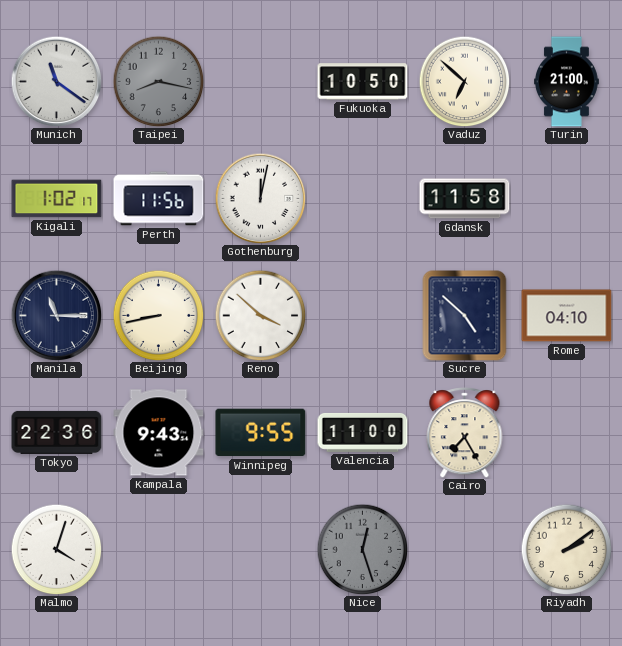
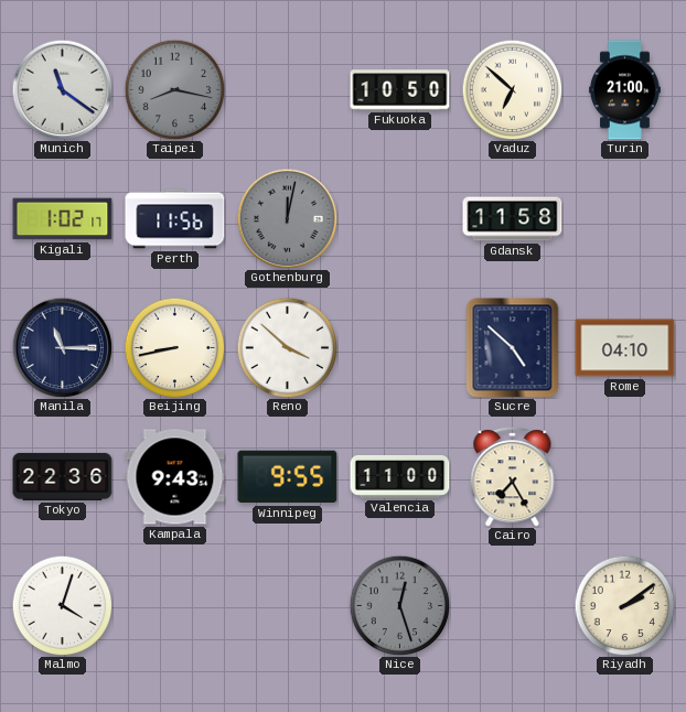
Gothenburg dial: white -> grey
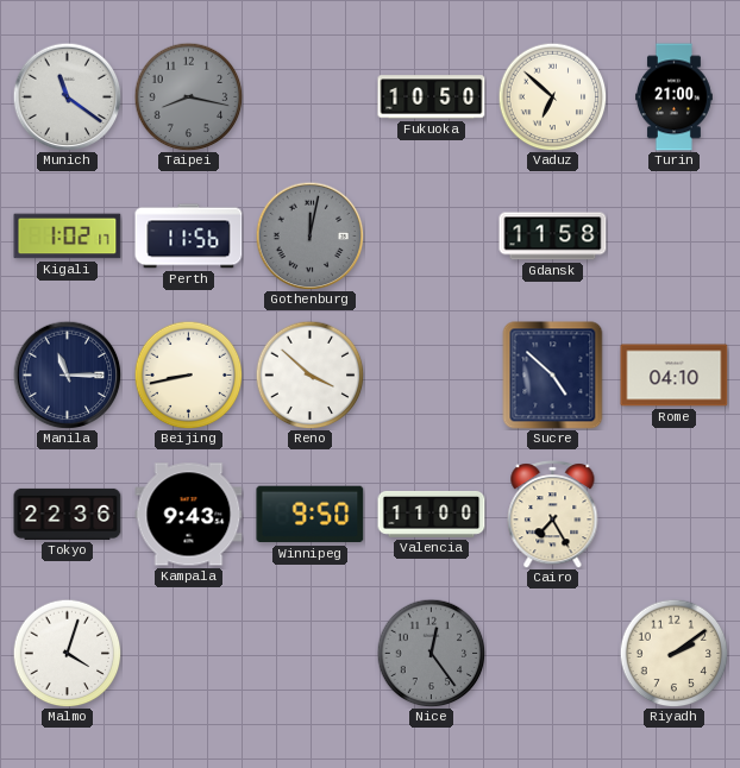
Winnipeg: 9:55 -> 9:50
Nice: 12:27 -> 12:24
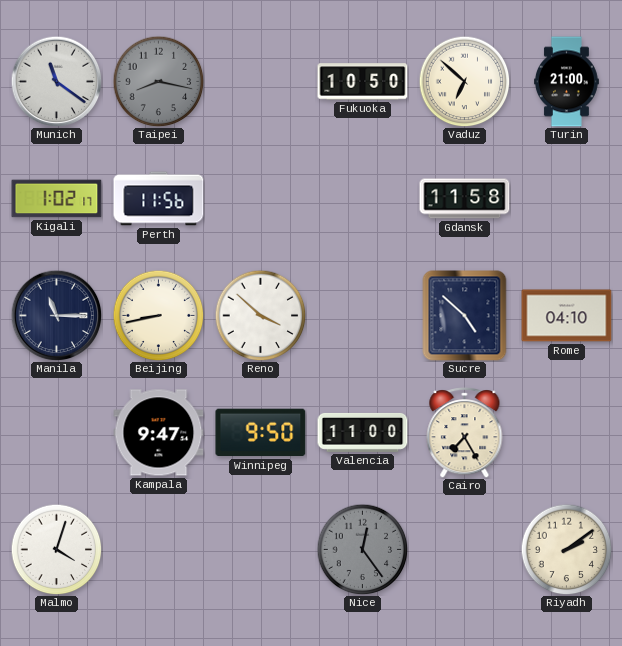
Gothenburg: 12:02 -> none
Tokyo: 22:36 -> none
Kampala: 9:43 -> 9:47
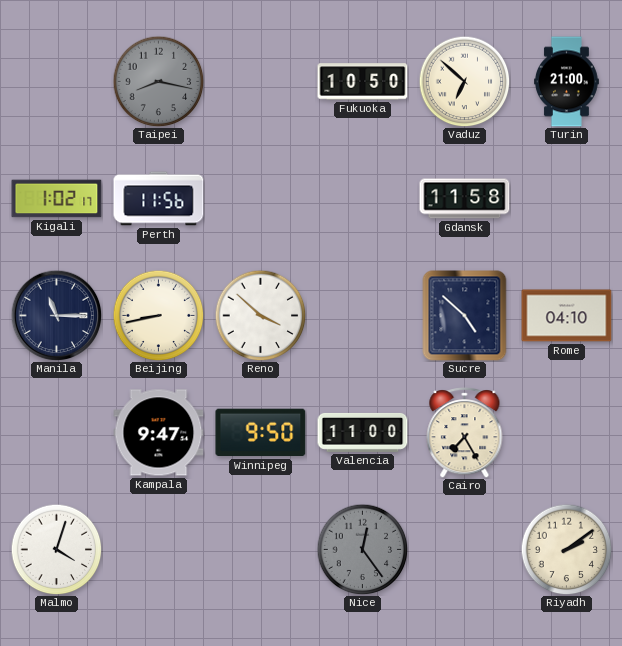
Munich: 11:21 -> none
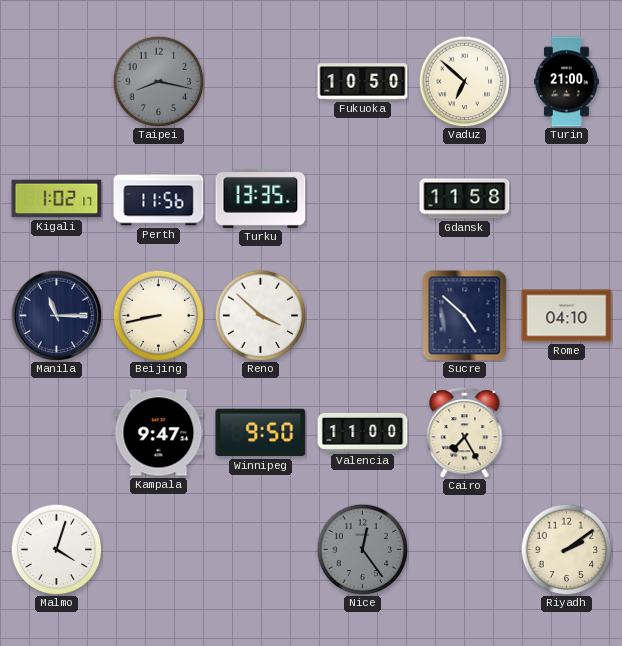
Turku: none -> 13:35
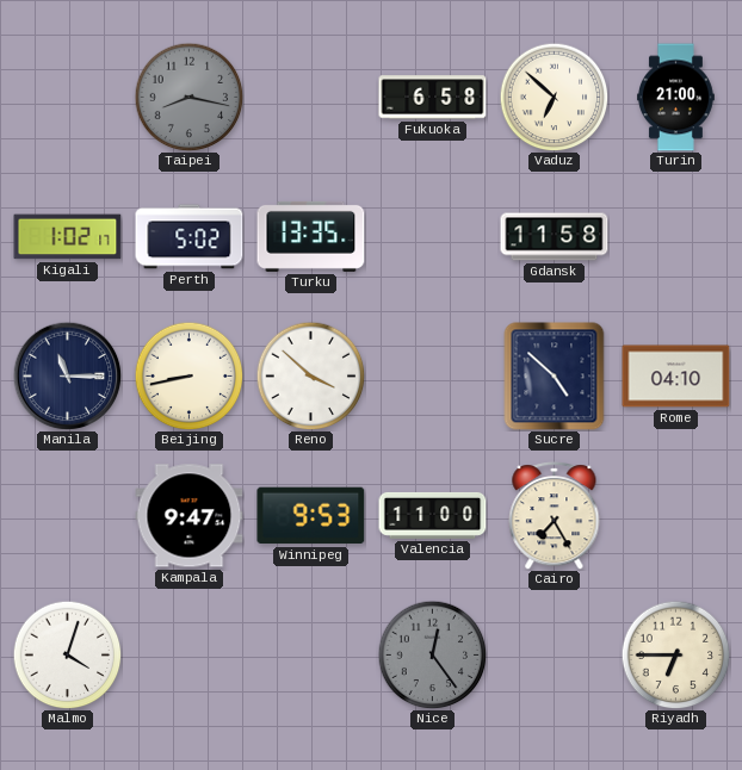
Fukuoka: 10:50 -> 6:58
Perth: 11:56 -> 5:02
Winnipeg: 9:50 -> 9:53
Riyadh: 2:09 -> 6:45
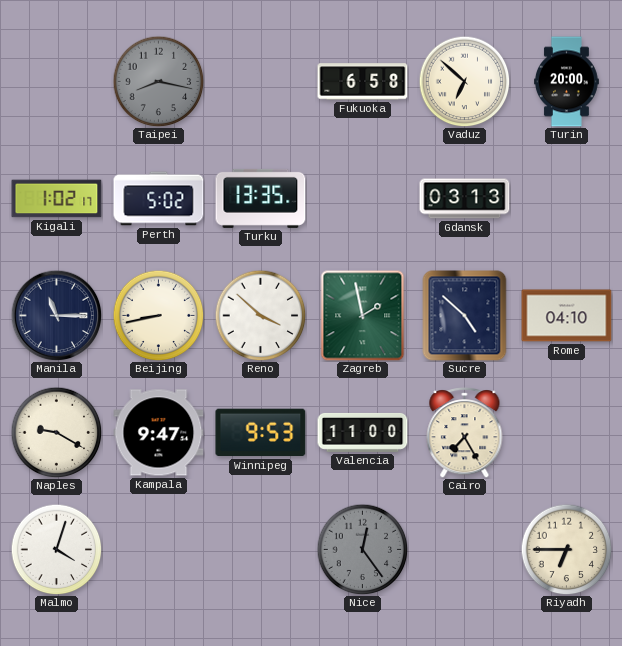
Turin: 21:00 -> 20:00
Gdansk: 11:58 -> 03:13
Zagreb: none -> 1:58
Naples: none -> 9:20
